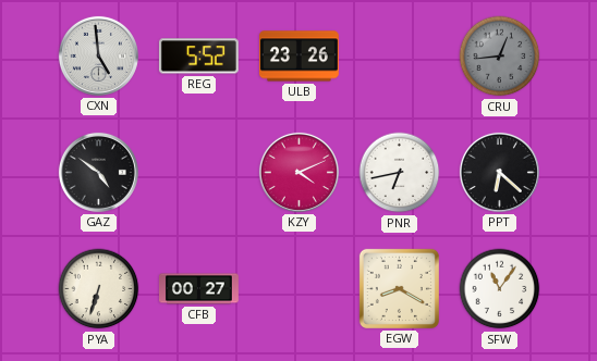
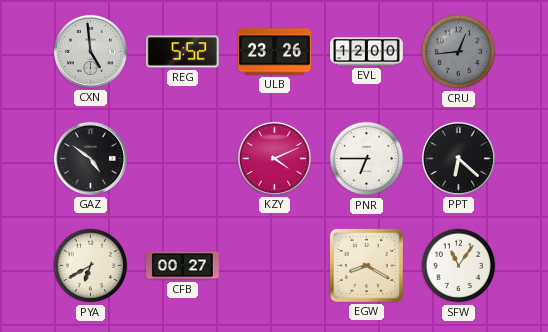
EVL: none -> 12:00
PNR: 6:43 -> 6:45
PYA: 6:33 -> 6:40
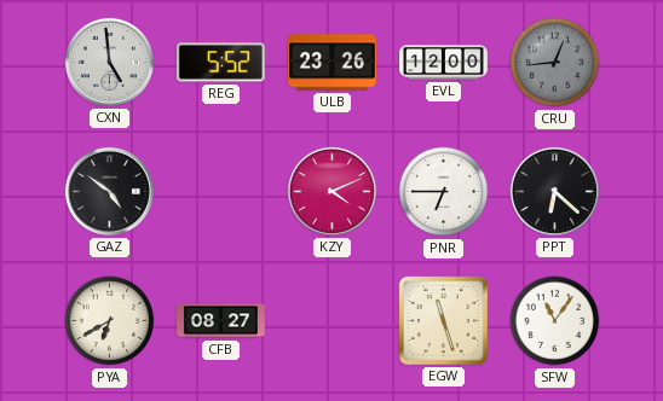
CFB: 00:27 -> 08:27
EGW: 8:20 -> 11:27
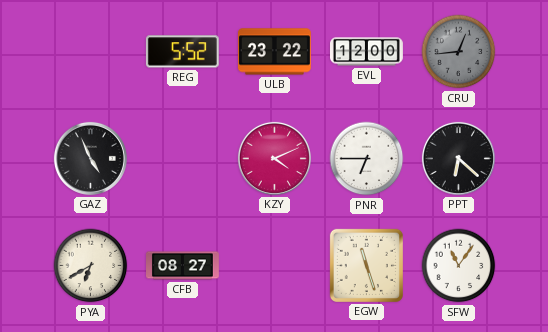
CXN: 4:59 -> none
ULB: 23:26 -> 23:22
GAZ: 4:51 -> 4:56
